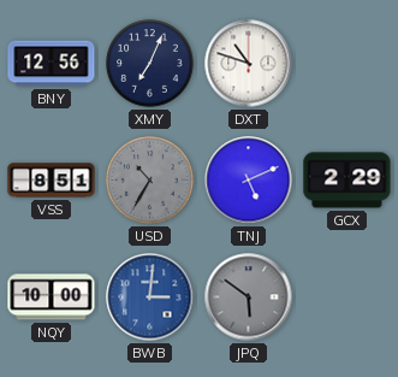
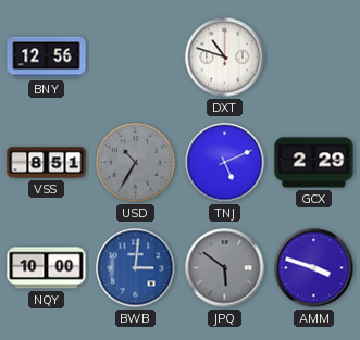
XMY: 7:04 -> none
AMM: none -> 3:48
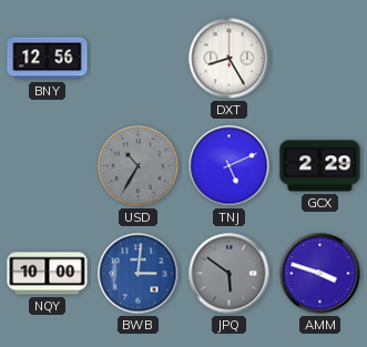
DXT: 10:48 -> 8:25
VSS: 8:51 -> none
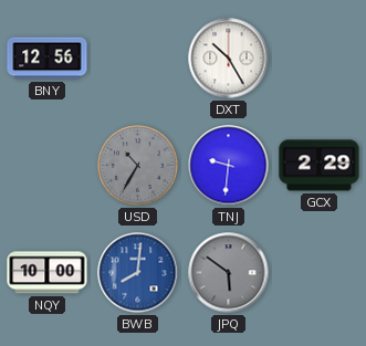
DXT: 8:25 -> 10:25
TNJ: 5:11 -> 9:31
BWB: 3:01 -> 8:01
AMM: 3:48 -> none
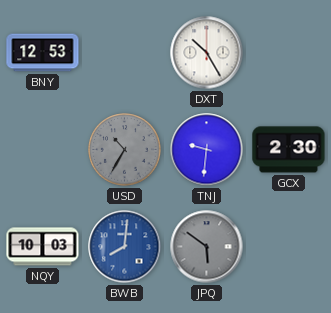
BNY: 12:56 -> 12:53
GCX: 2:29 -> 2:30
NQY: 10:00 -> 10:03
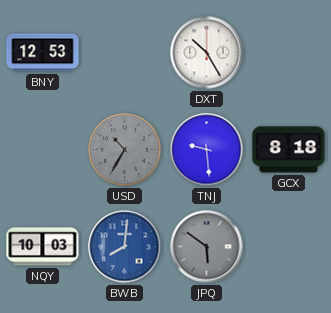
TNJ: 9:31 -> 9:29
GCX: 2:30 -> 8:18
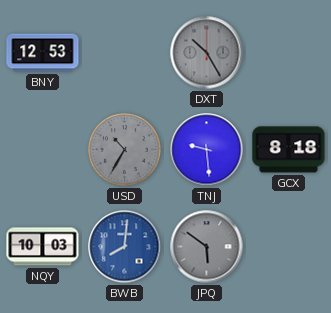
DXT dial: white -> grey
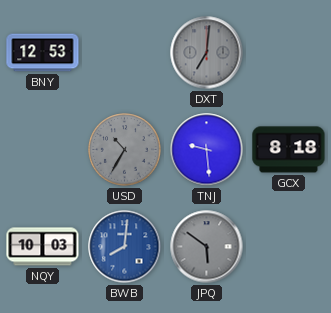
DXT: 10:25 -> 7:01
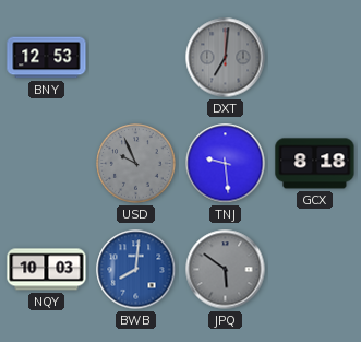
USD: 10:35 -> 9:56
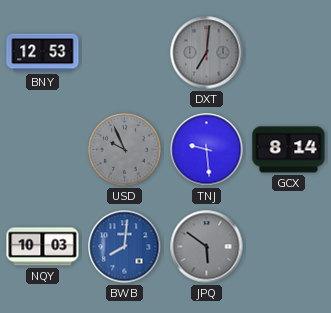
GCX: 8:18 -> 8:14
